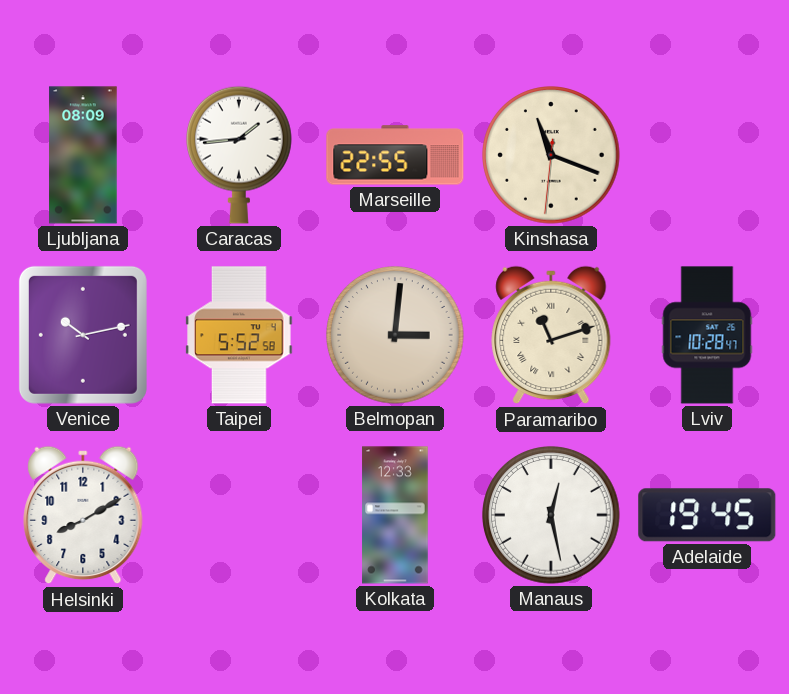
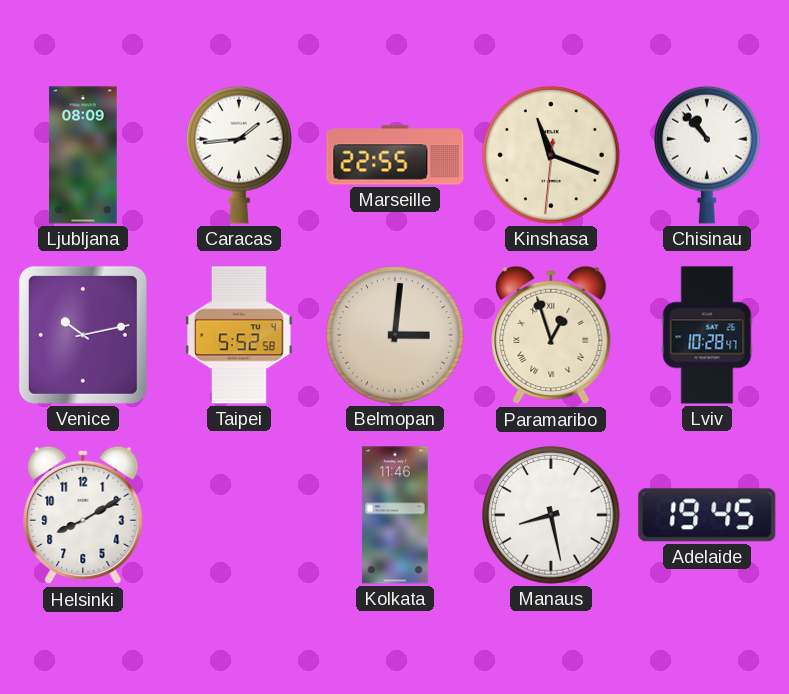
Chisinau: none -> 10:53
Paramaribo: 11:12 -> 12:57
Kolkata: 12:33 -> 11:46
Manaus: 12:28 -> 8:28
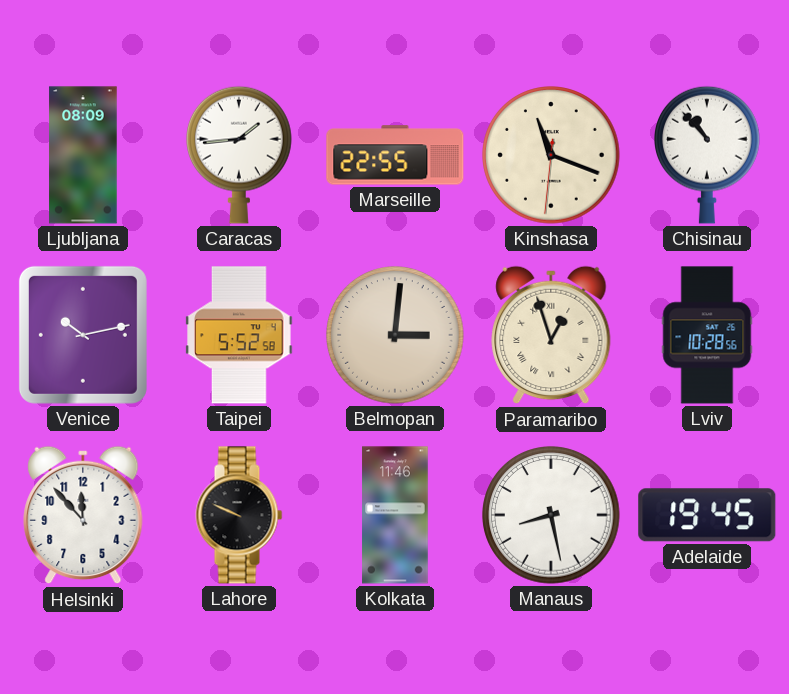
Lviv: 10:28:47 -> 10:28:56
Helsinki: 8:10 -> 11:53
Lahore: none -> 9:49
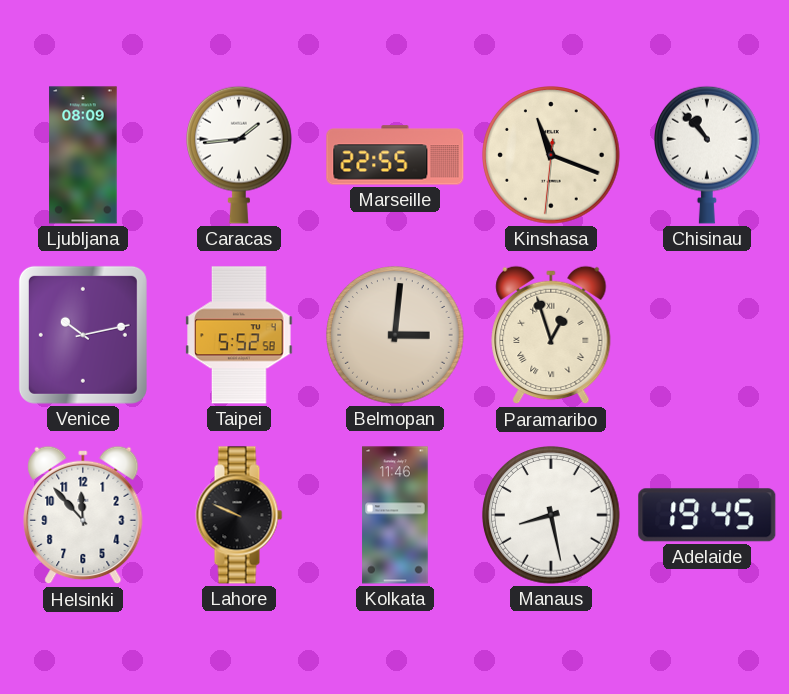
Lviv: 10:28 -> none
